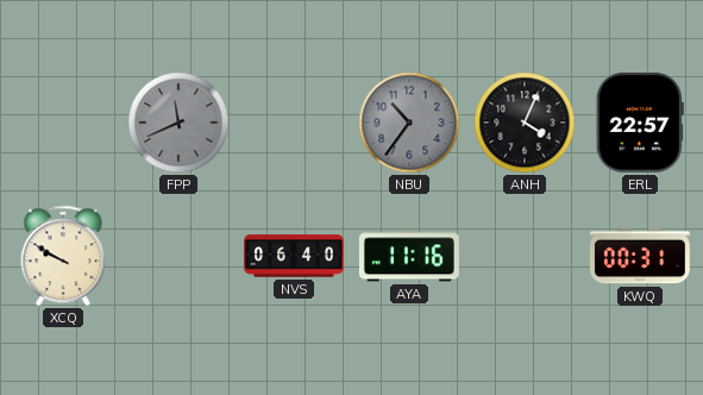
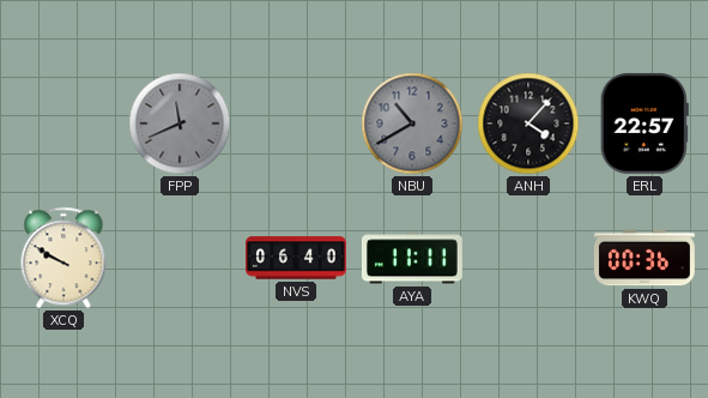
NBU: 10:36 -> 10:40
ANH: 4:04 -> 4:07
AYA: 11:16 -> 11:11
KWQ: 00:31 -> 00:36
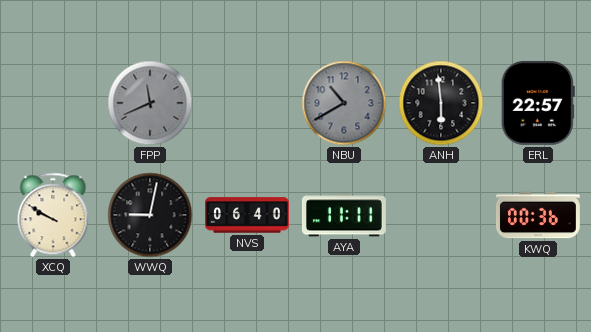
ANH: 4:07 -> 5:59
WWQ: none -> 9:02
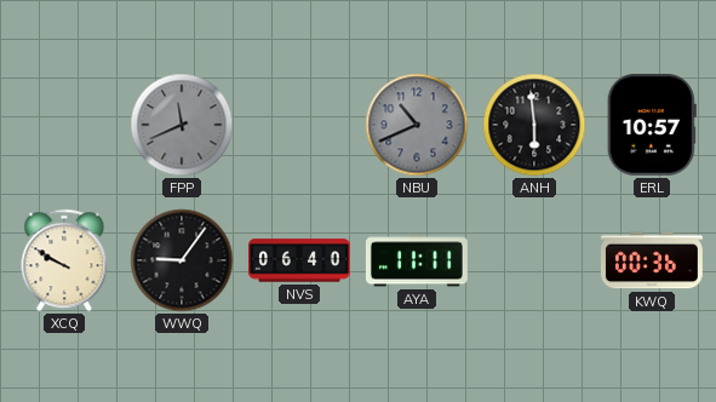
NBU: 10:40 -> 10:41
ERL: 22:57 -> 10:57
WWQ: 9:02 -> 9:06
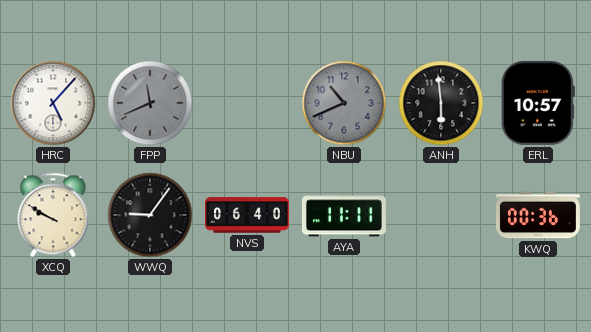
HRC: none -> 5:07
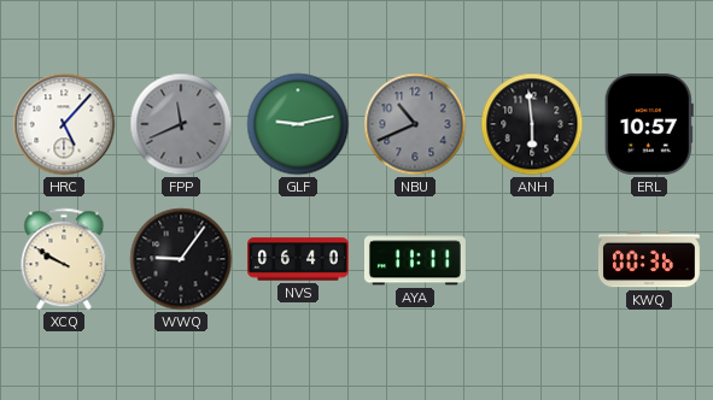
GLF: none -> 9:13
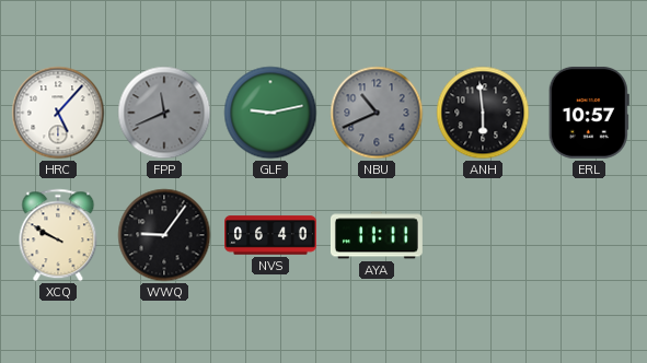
KWQ: 00:36 -> none
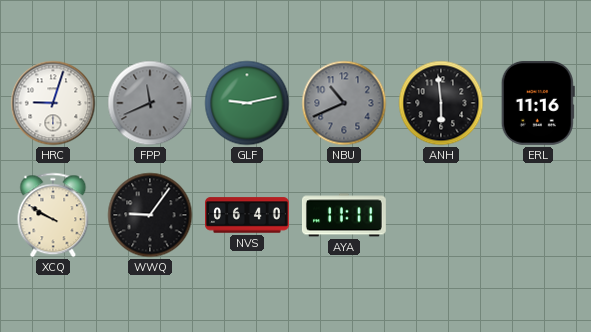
HRC: 5:07 -> 9:03
ERL: 10:57 -> 11:16
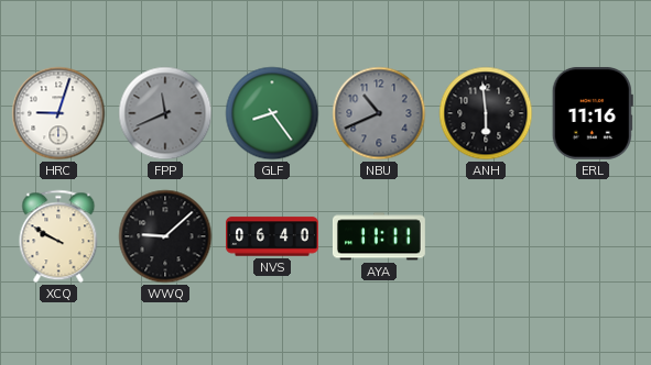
GLF: 9:13 -> 8:24
WWQ: 9:06 -> 9:08
